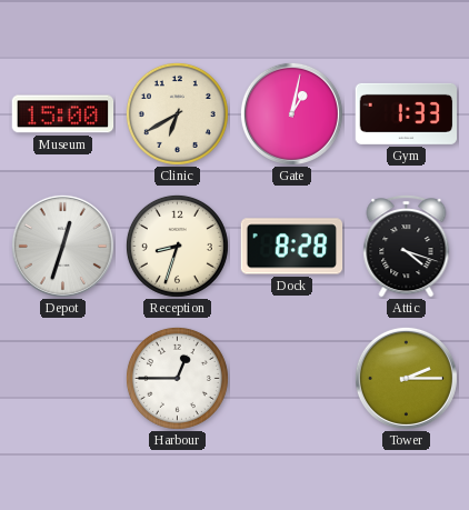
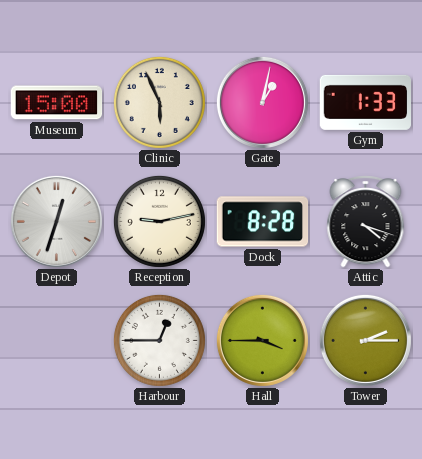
Clinic: 6:40 -> 5:56
Reception: 8:33 -> 9:13
Hall: none -> 3:45
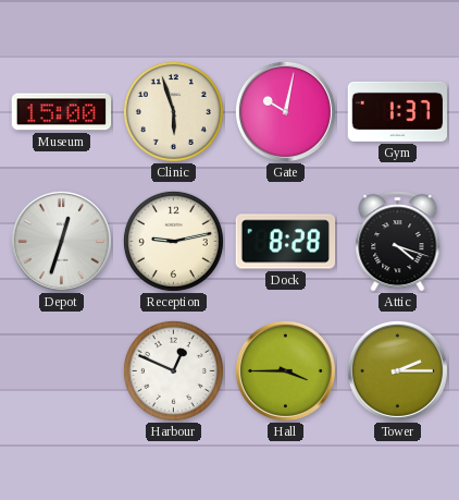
Clinic: 5:56 -> 5:57
Gate: 1:02 -> 10:02
Gym: 1:33 -> 1:37
Harbour: 12:45 -> 12:49
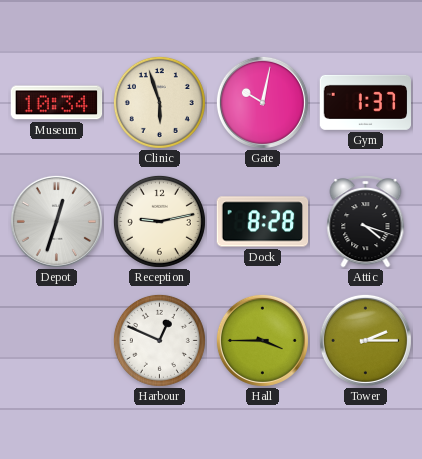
Museum: 15:00 -> 10:34
